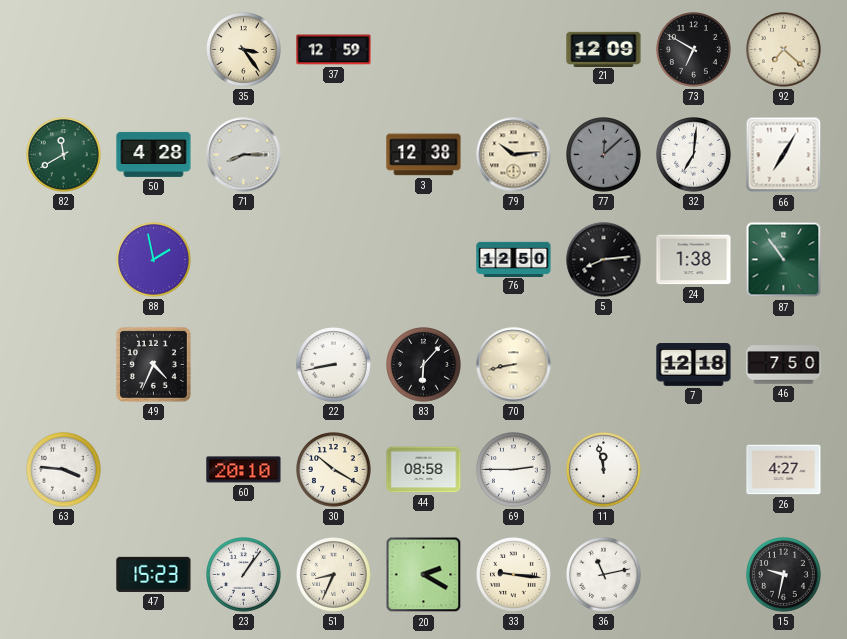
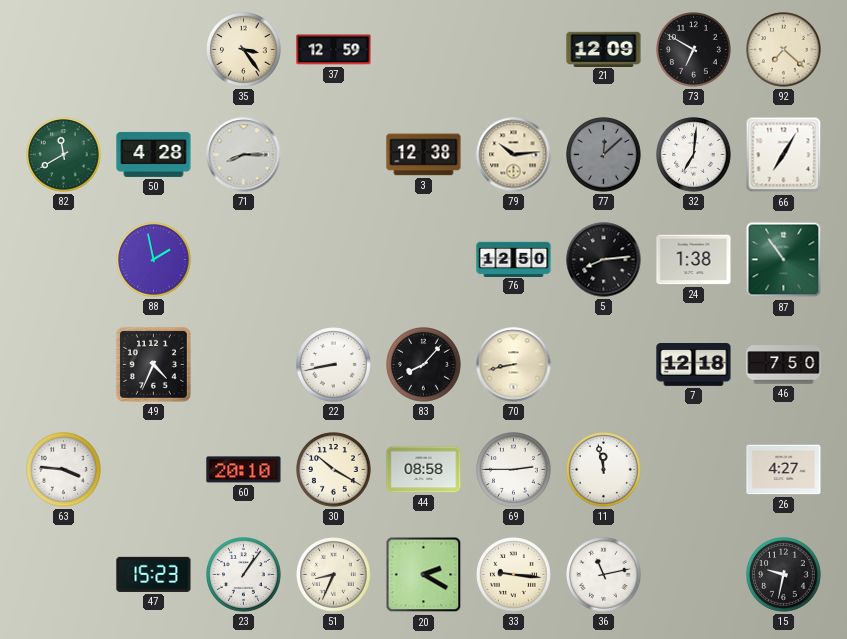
83: 6:07 -> 8:07
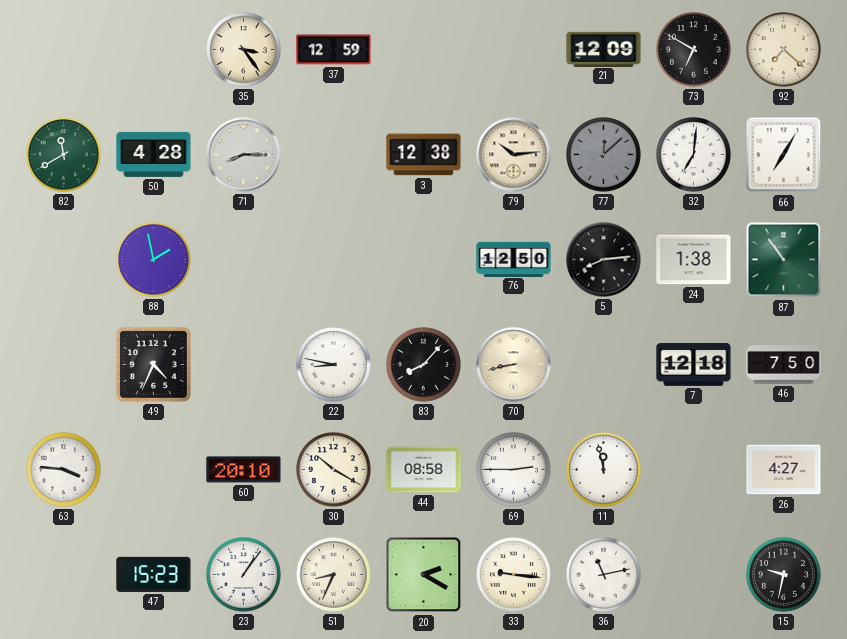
22: 8:43 -> 8:47
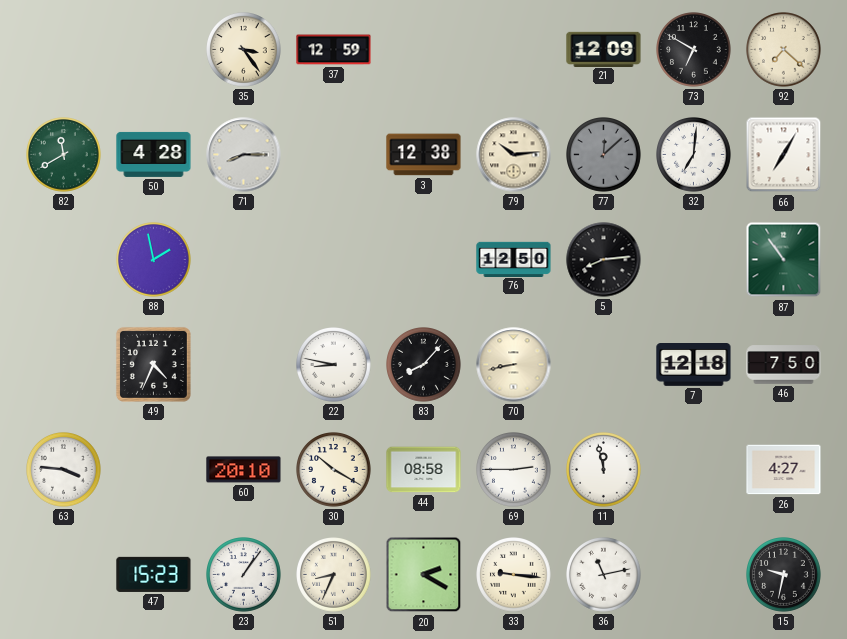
24: 1:38 -> none
